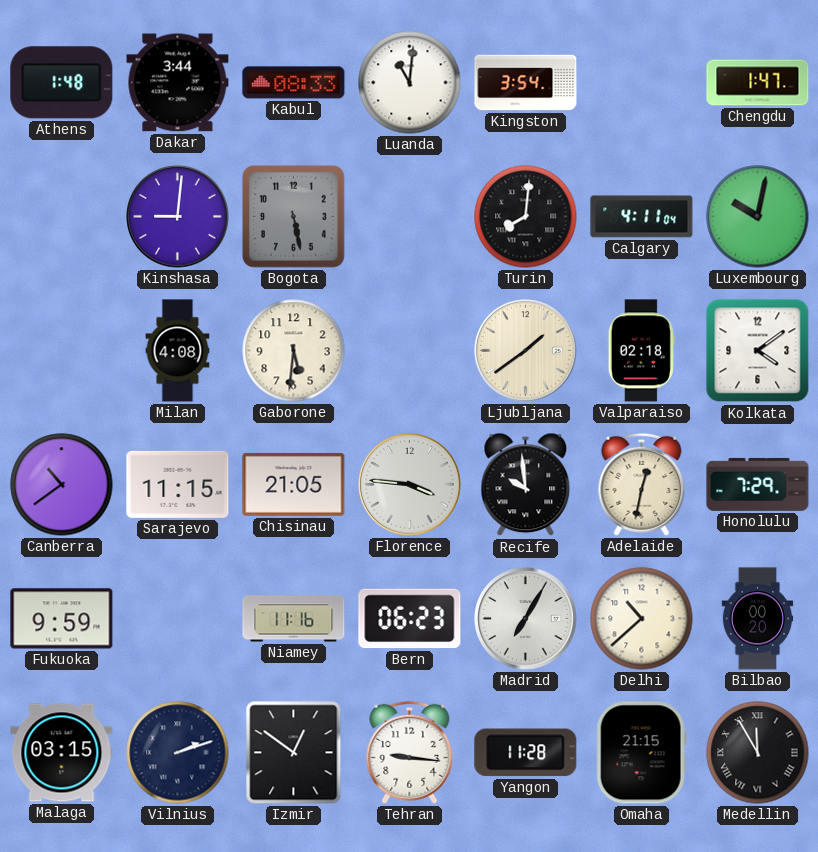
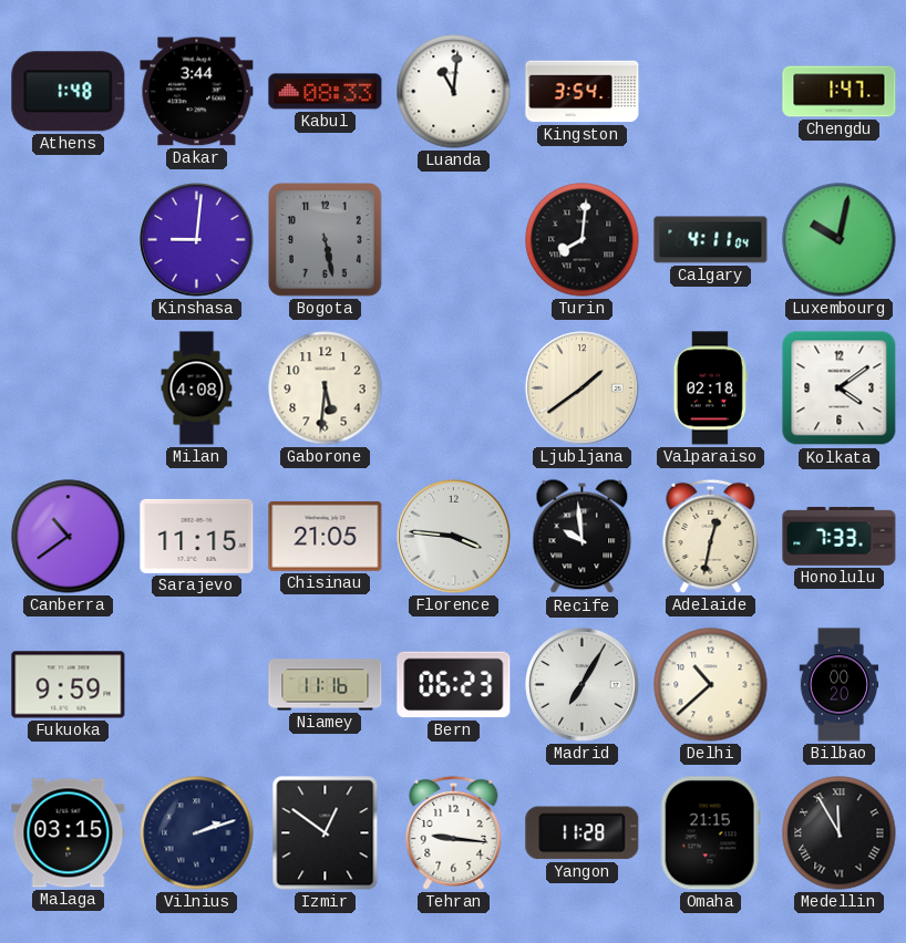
Honolulu: 7:29 -> 7:33
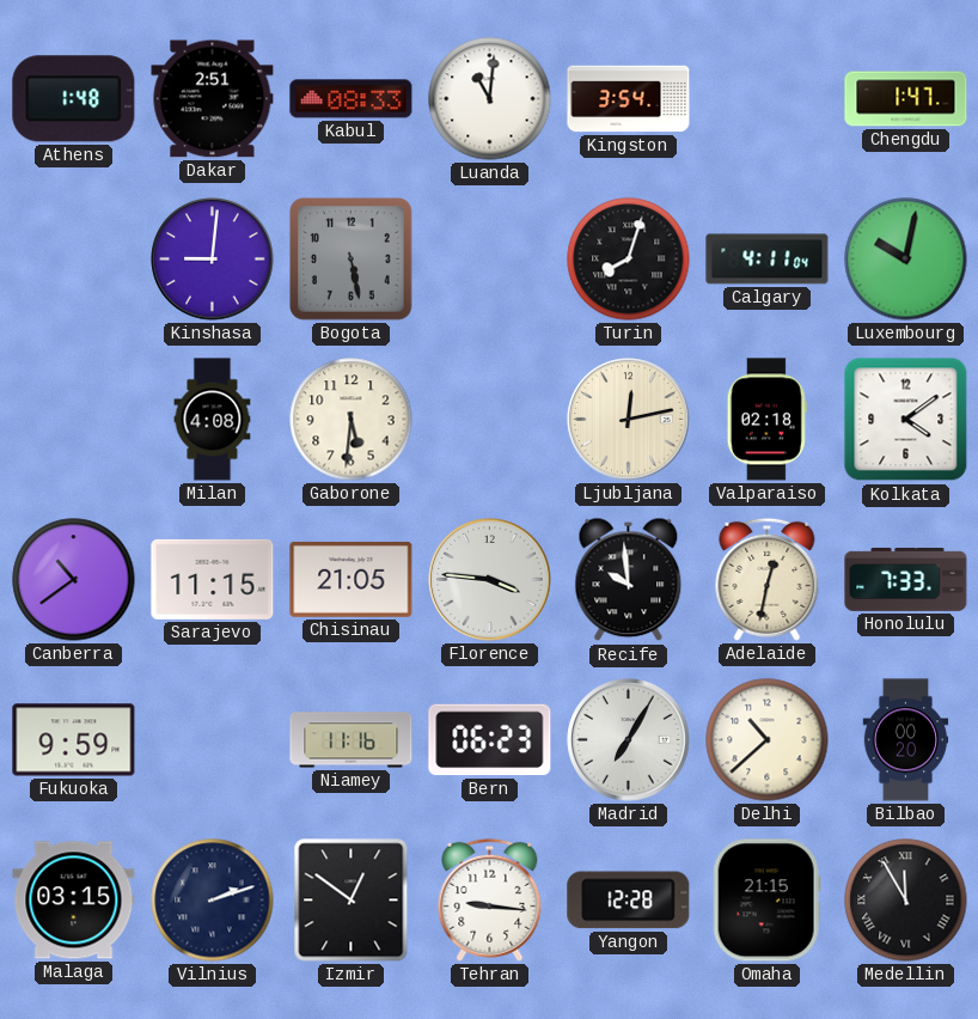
Dakar: 3:44 -> 2:51
Turin: 8:01 -> 8:03
Ljubljana: 1:39 -> 12:13
Yangon: 11:28 -> 12:28
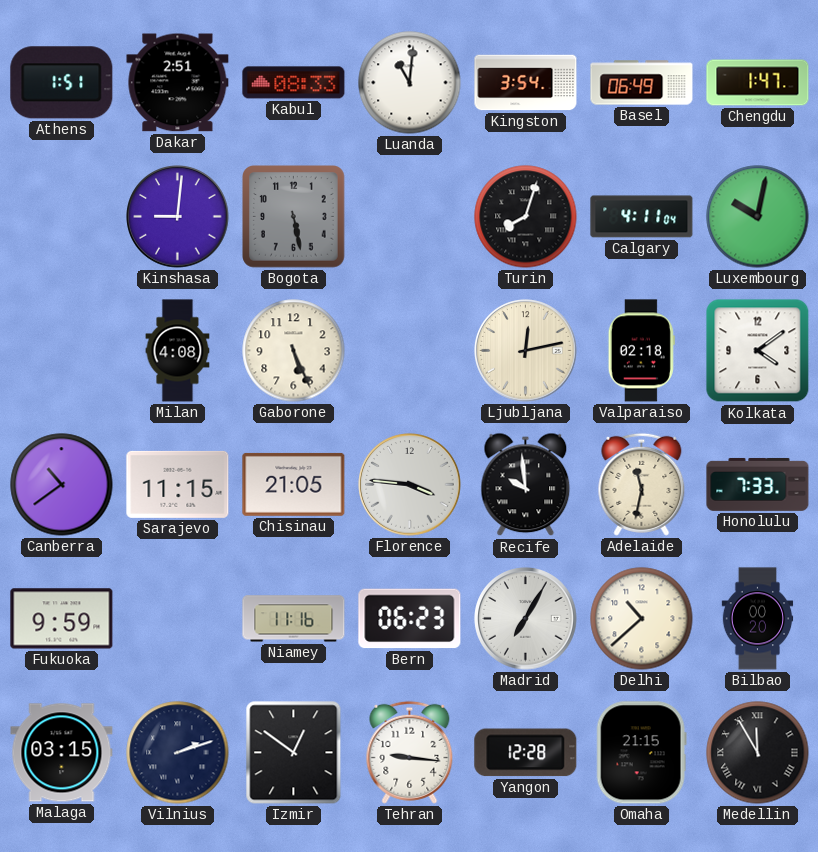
Athens: 1:48 -> 1:51
Basel: none -> 06:49
Gaborone: 5:31 -> 5:26
Adelaide: 12:32 -> 11:32
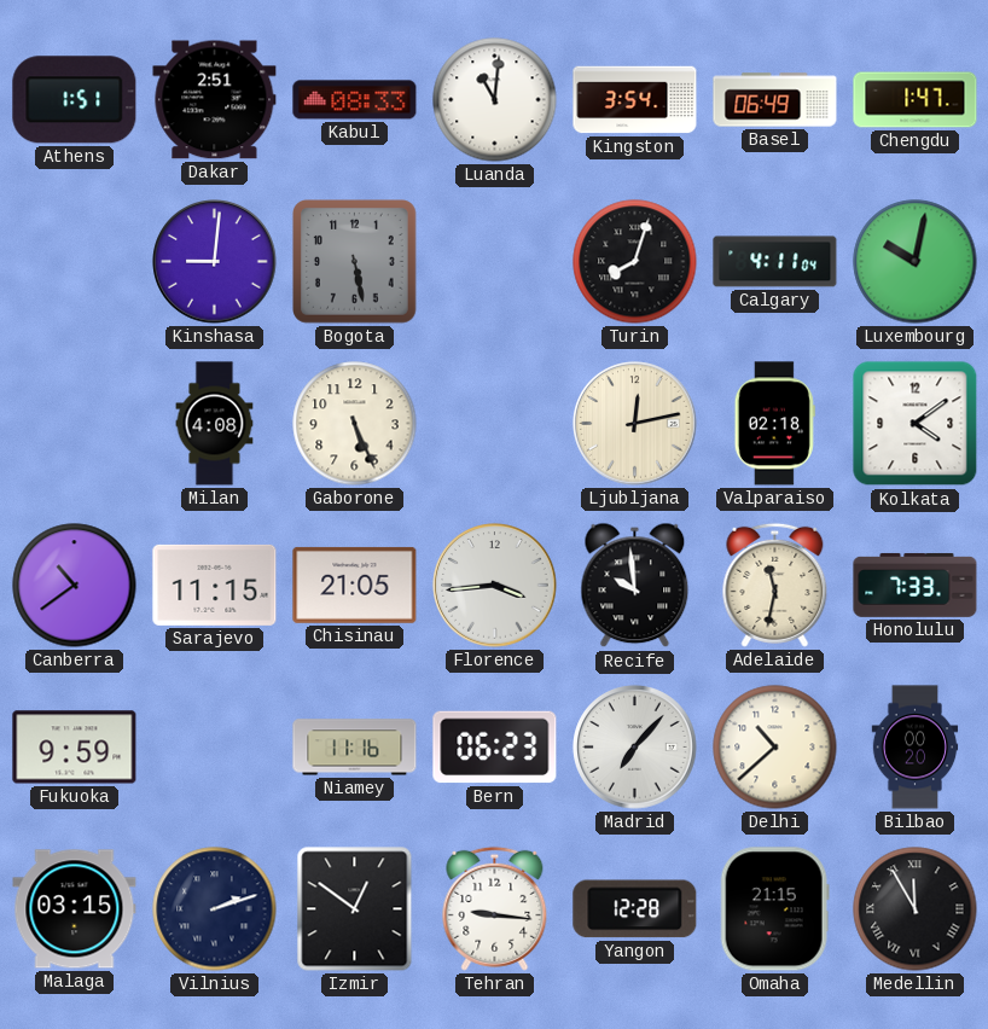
Florence: 3:46 -> 3:44
Madrid: 7:05 -> 7:07
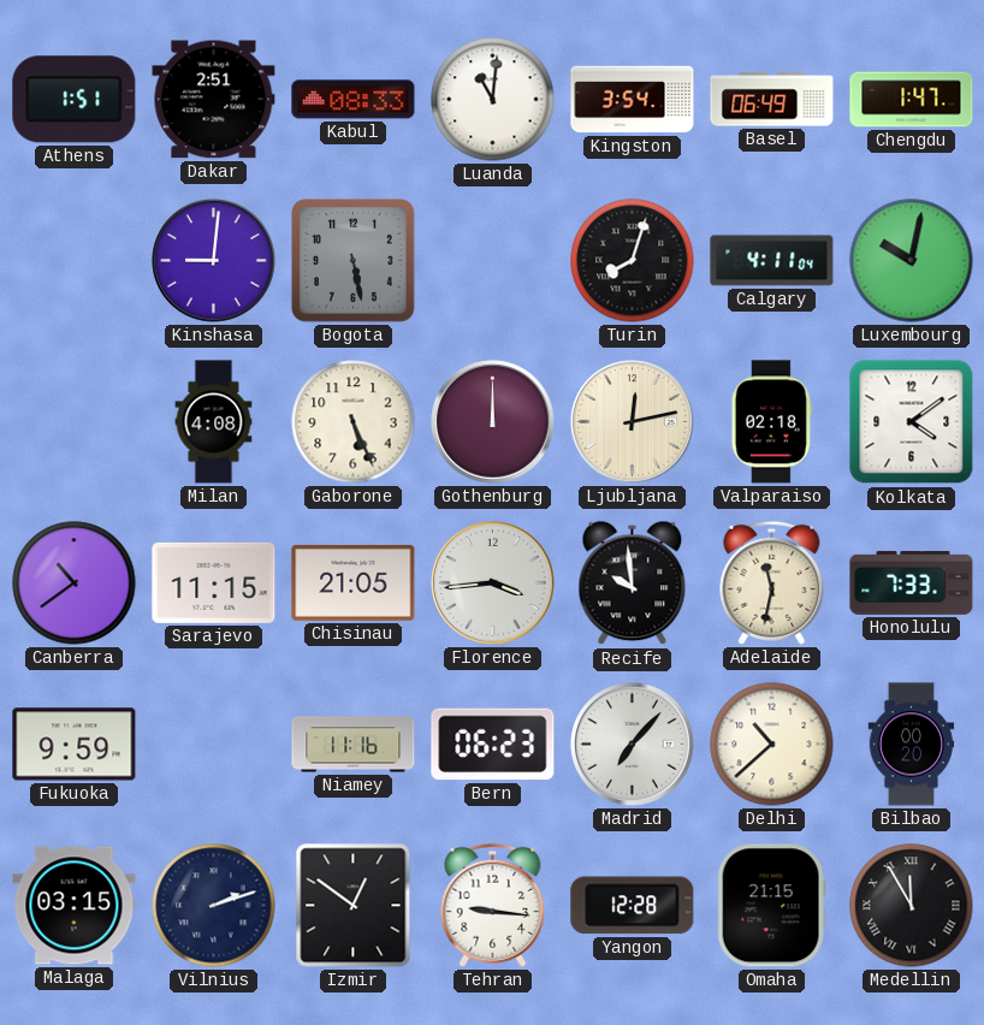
Gothenburg: none -> 12:00
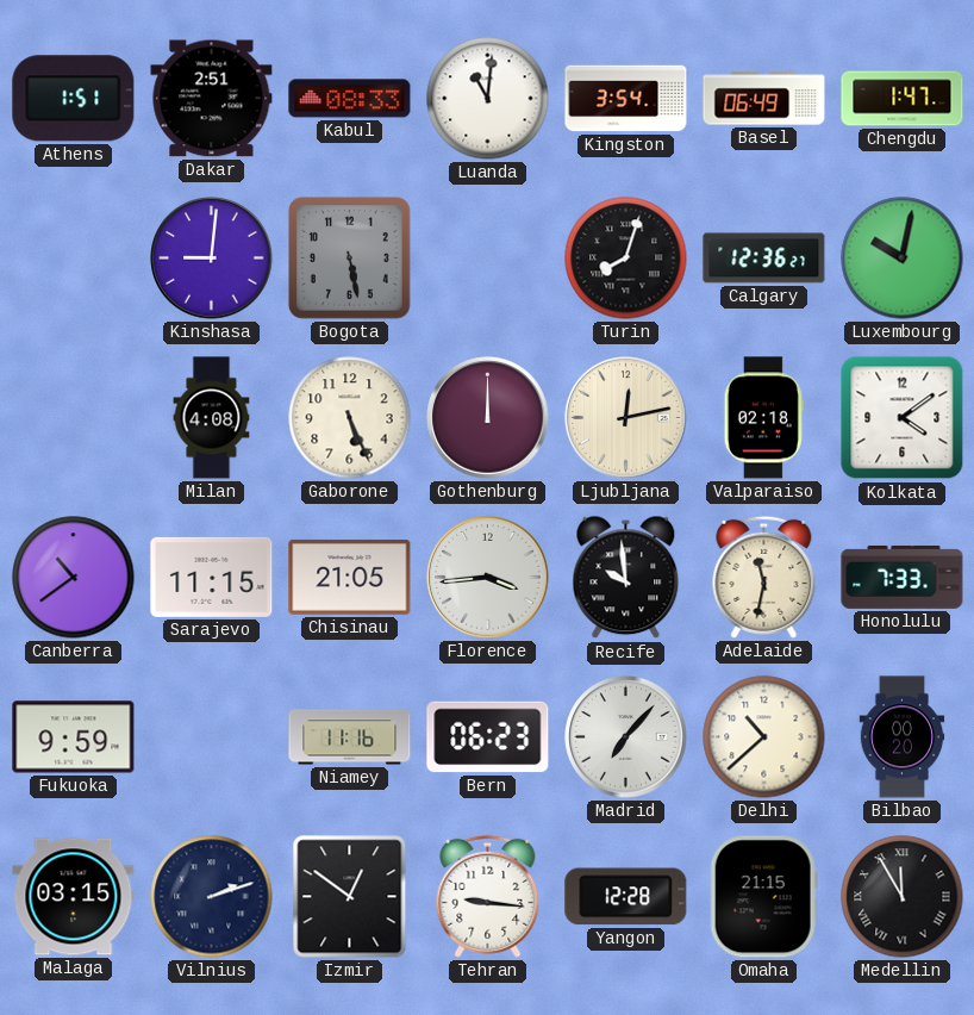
Calgary: 4:11 -> 12:36
